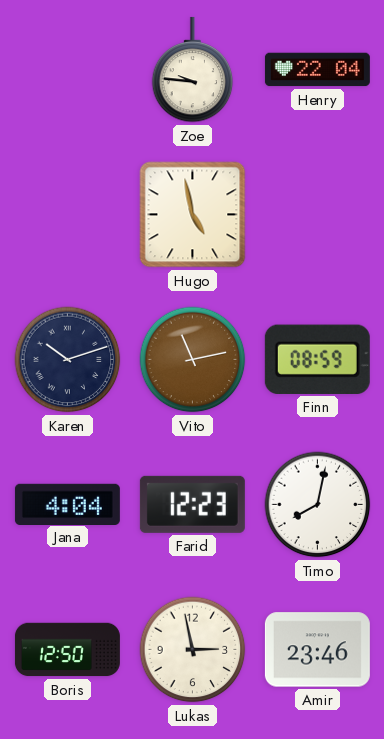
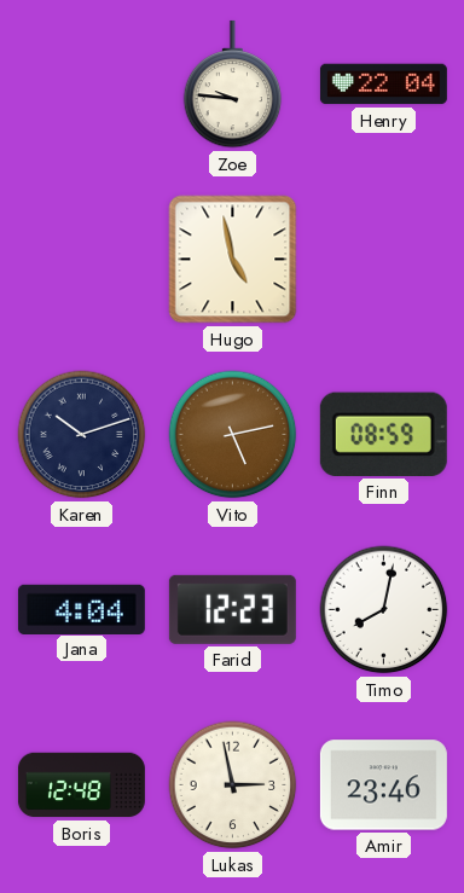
Vito: 11:13 -> 5:13
Boris: 12:50 -> 12:48
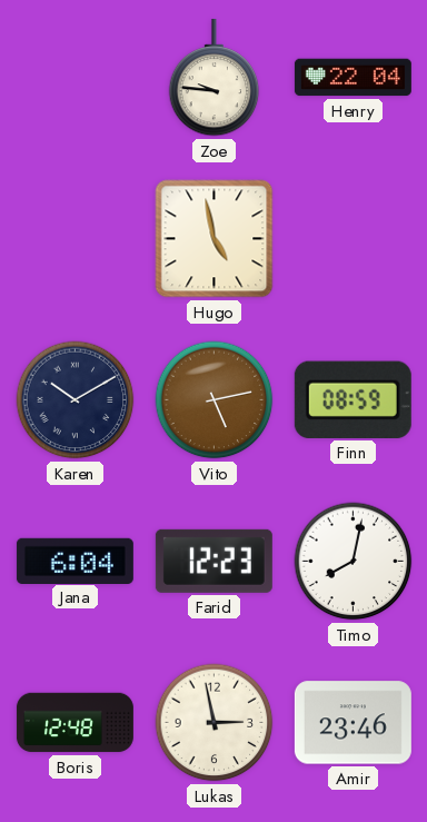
Karen: 10:12 -> 10:10
Jana: 4:04 -> 6:04
